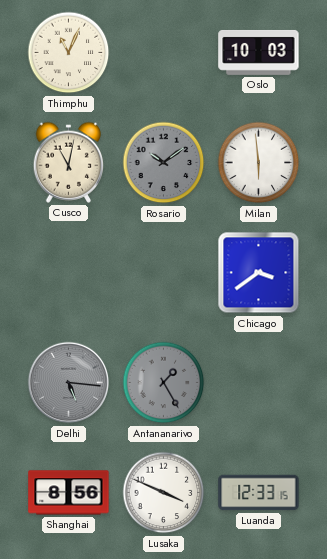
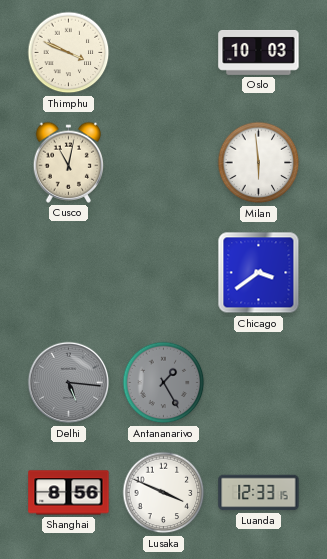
Thimphu: 11:04 -> 3:49
Rosario: 10:09 -> none
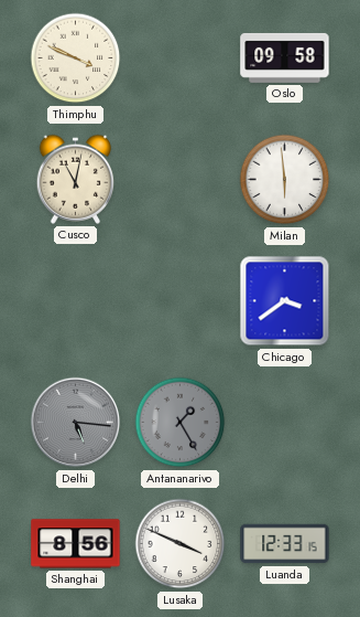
Oslo: 10:03 -> 09:58
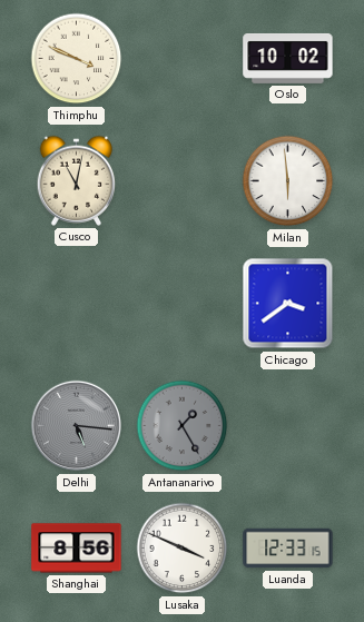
Oslo: 09:58 -> 10:02
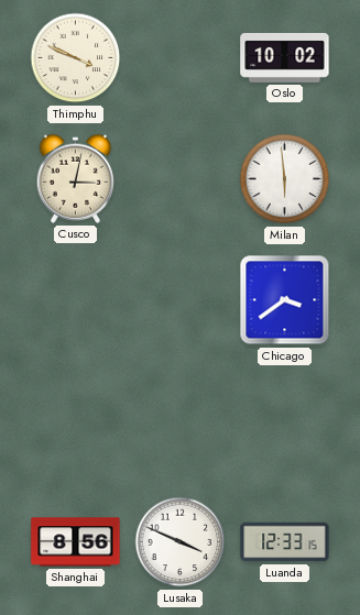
Cusco: 11:02 -> 3:02
Delhi: 5:16 -> none
Antananarivo: 1:25 -> none
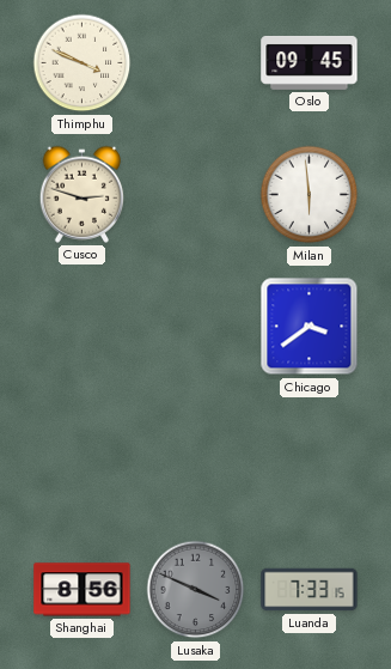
Oslo: 10:02 -> 09:45
Cusco: 3:02 -> 2:48
Lusaka dial: white -> grey
Luanda: 12:33 -> 7:33
